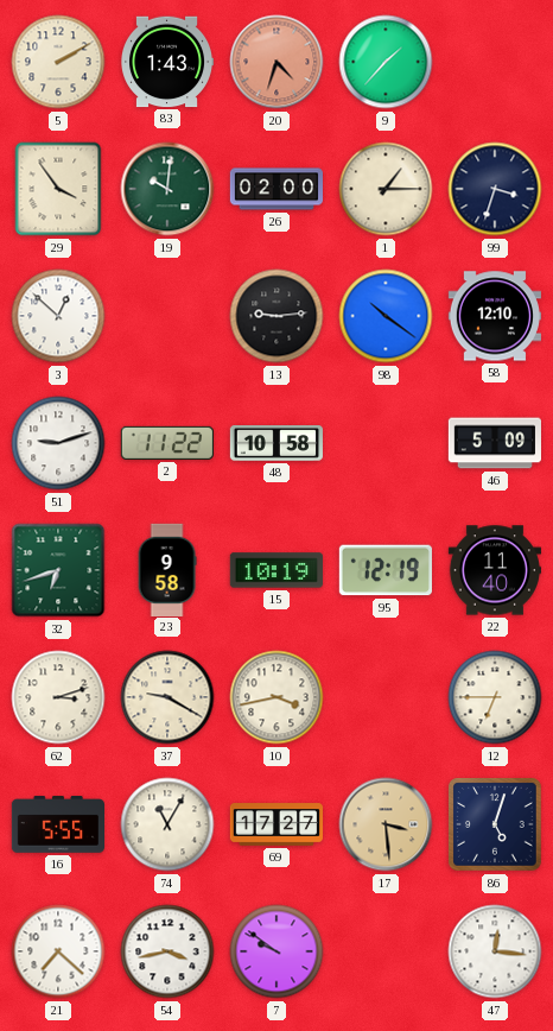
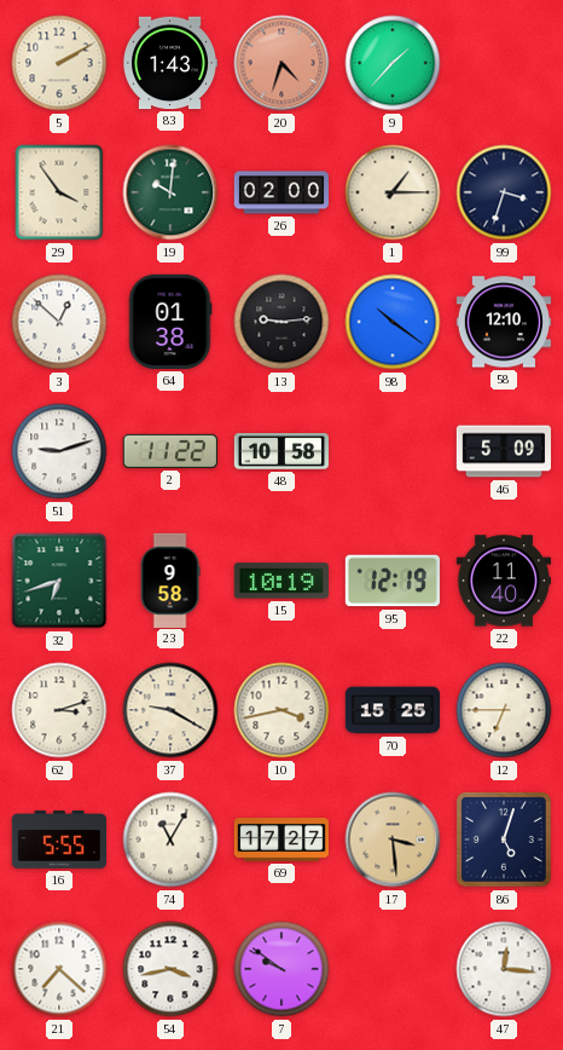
64: none -> 01:38
70: none -> 15:25
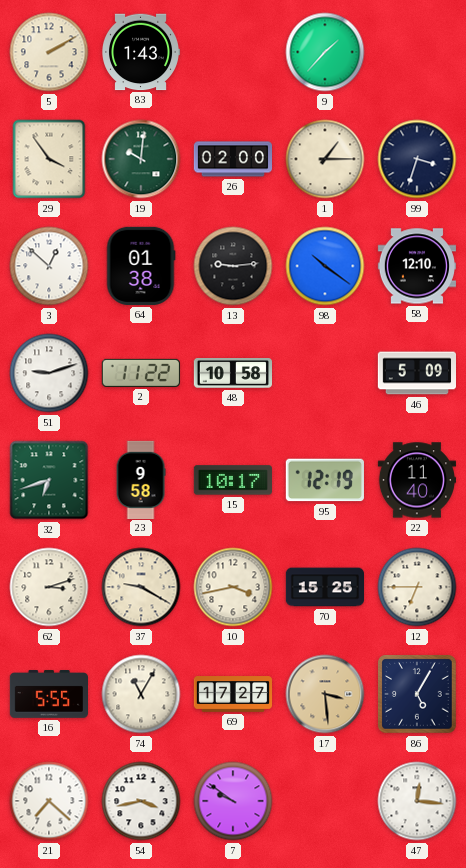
20: 4:33 -> none
15: 10:19 -> 10:17
86: 5:03 -> 5:05
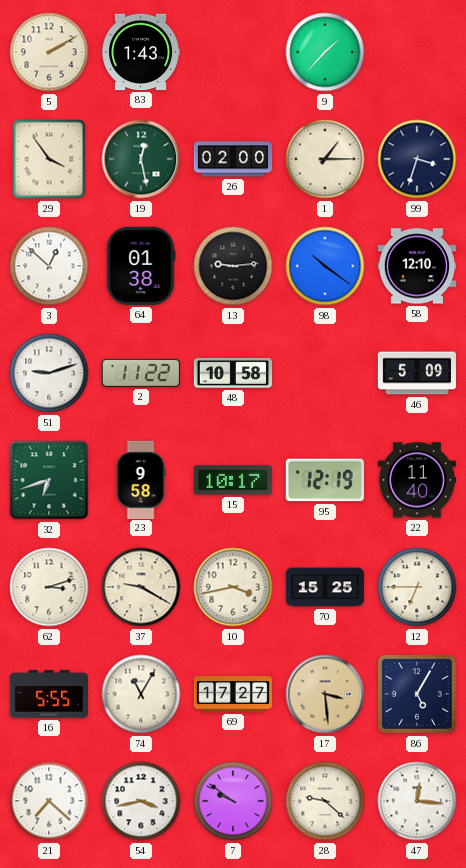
19: 10:01 -> 12:28
28: none -> 9:22
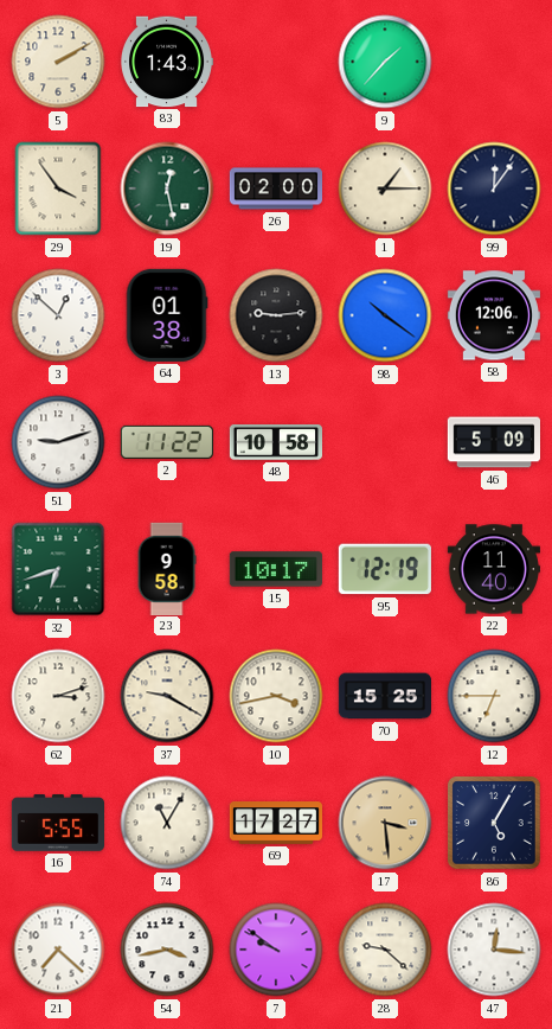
99: 3:33 -> 12:06
58: 12:10 -> 12:06
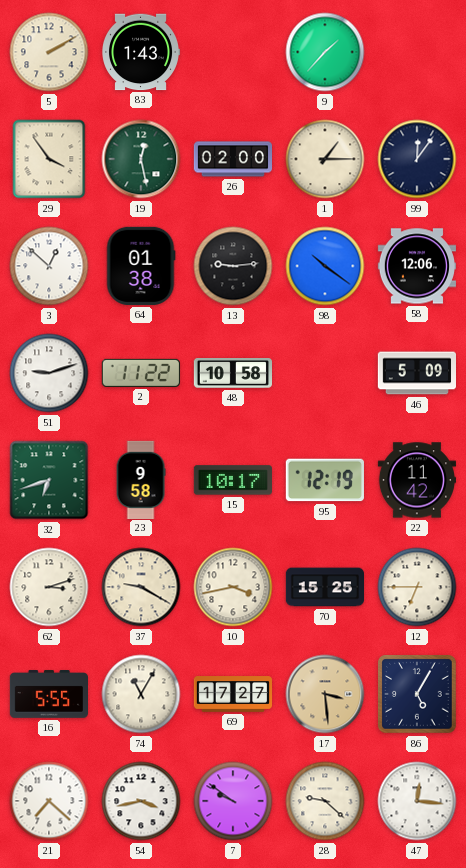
22: 11:40 -> 11:42
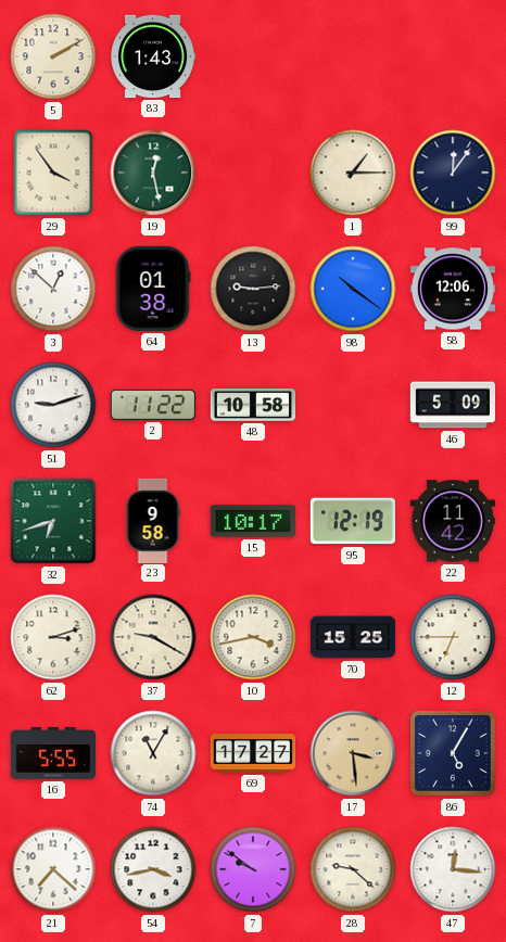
9: 1:37 -> none
26: 02:00 -> none
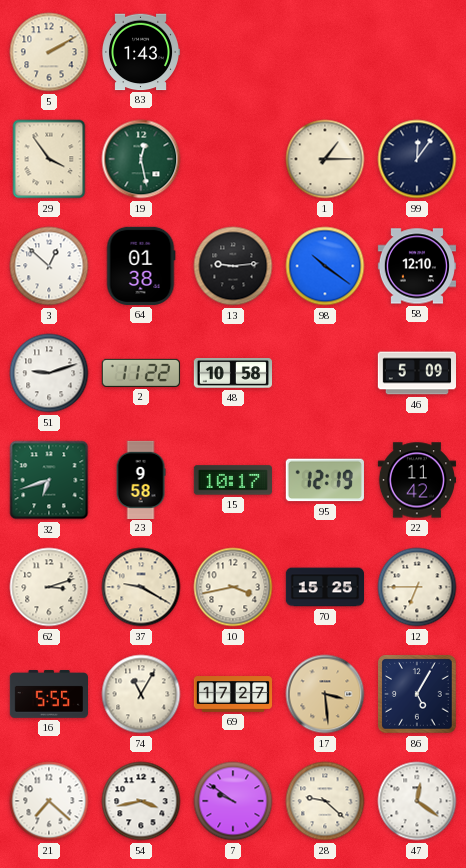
58: 12:06 -> 12:10
47: 12:16 -> 12:21
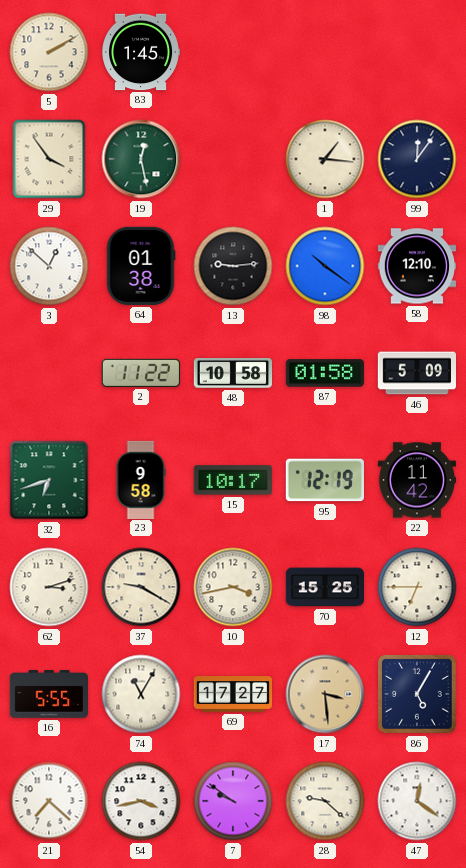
83: 1:43 -> 1:45
1: 1:15 -> 1:16
51: 9:12 -> none
87: none -> 01:58
